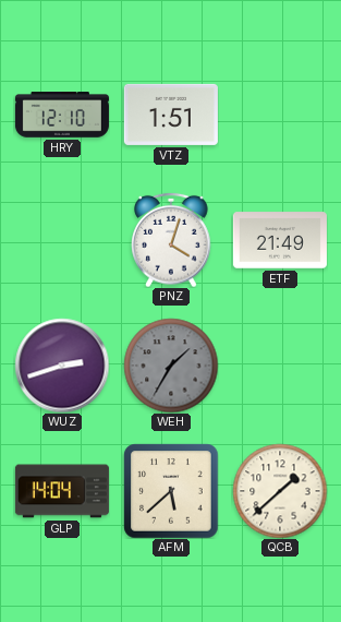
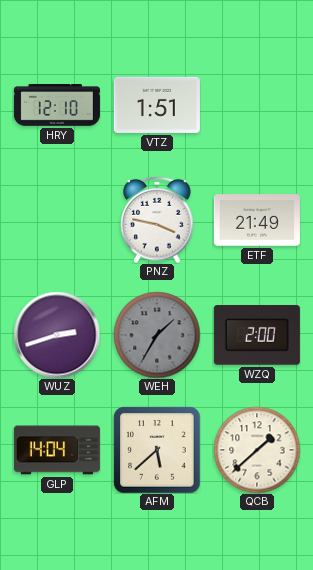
PNZ: 4:03 -> 3:47
WZQ: none -> 2:00
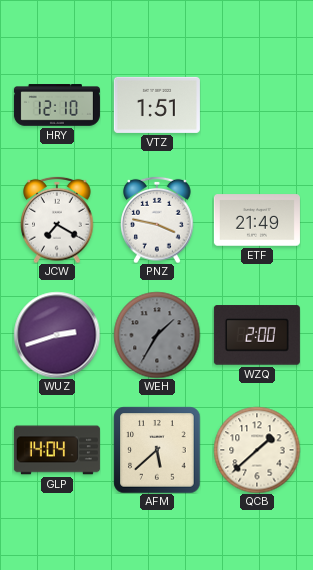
JCW: none -> 7:20
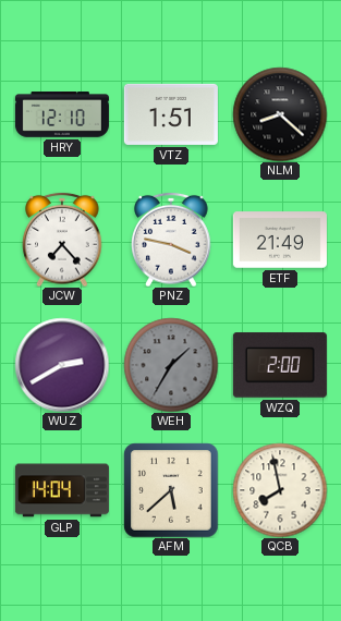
NLM: none -> 8:22
JCW: 7:20 -> 7:23
WUZ: 2:42 -> 2:40
QCB: 1:38 -> 7:58
